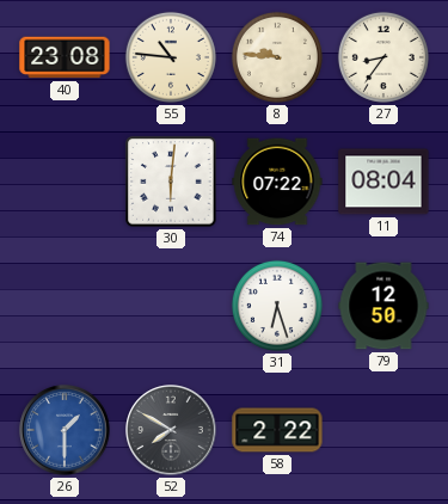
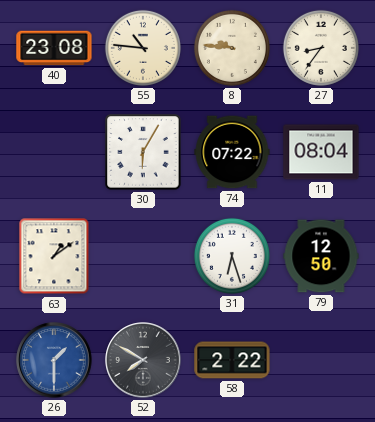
30: 6:01 -> 6:05
63: none -> 1:09
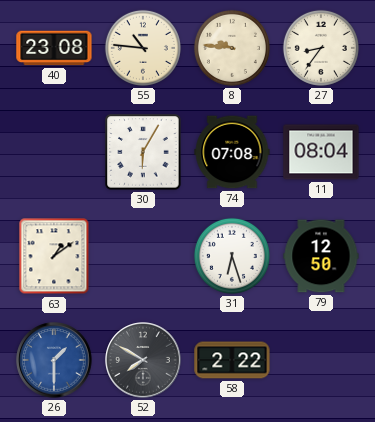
74: 07:22 -> 07:08
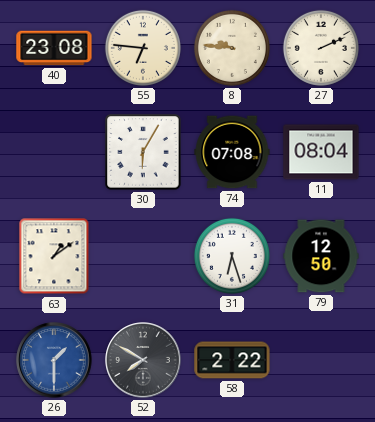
55: 10:46 -> 6:46
27: 8:36 -> 2:11
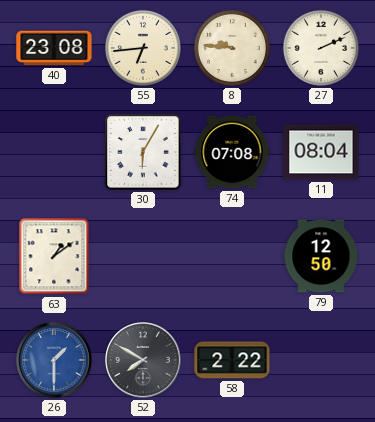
55: 6:46 -> 6:44
31: 6:27 -> none
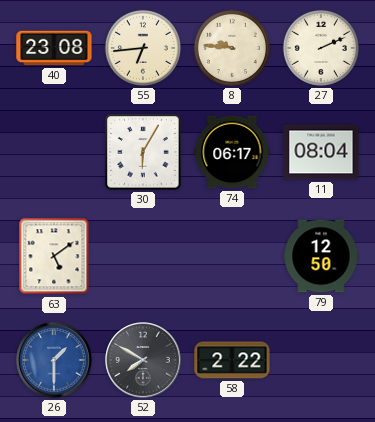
74: 07:08 -> 06:17
63: 1:09 -> 5:09
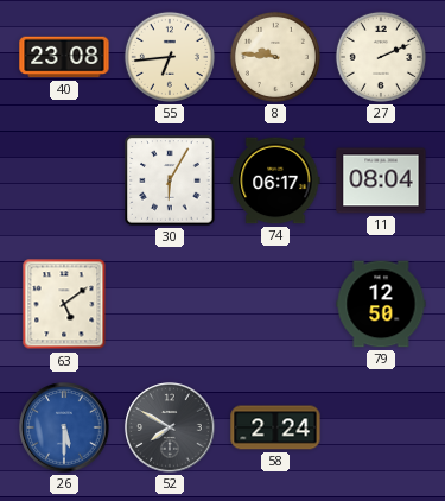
26: 1:30 -> 5:30
58: 2:22 -> 2:24
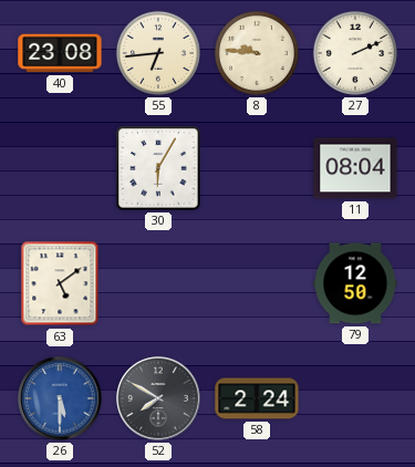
74: 06:17 -> none
